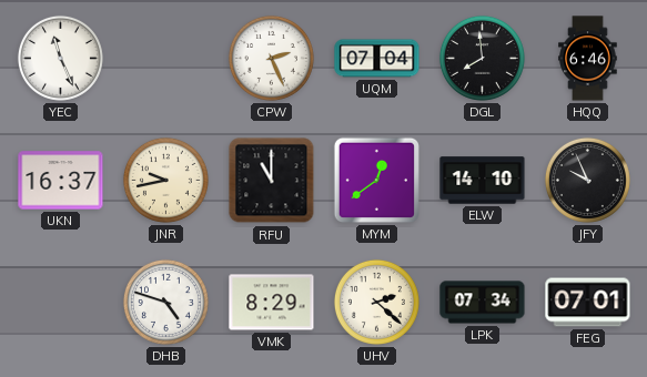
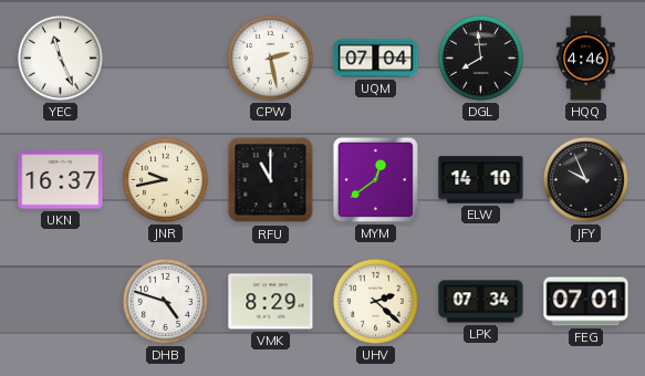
CPW: 2:26 -> 2:28
HQQ: 6:46 -> 4:46
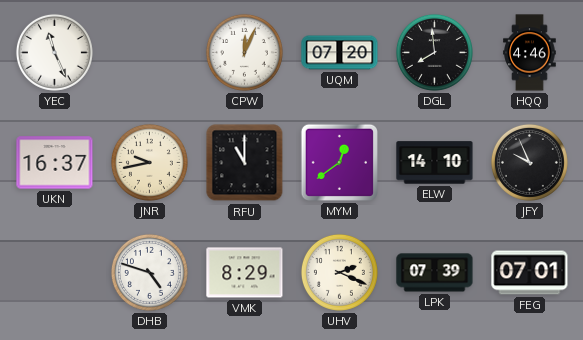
CPW: 2:28 -> 12:04
UQM: 07:04 -> 07:20
UHV: 2:22 -> 2:19
LPK: 07:34 -> 07:39
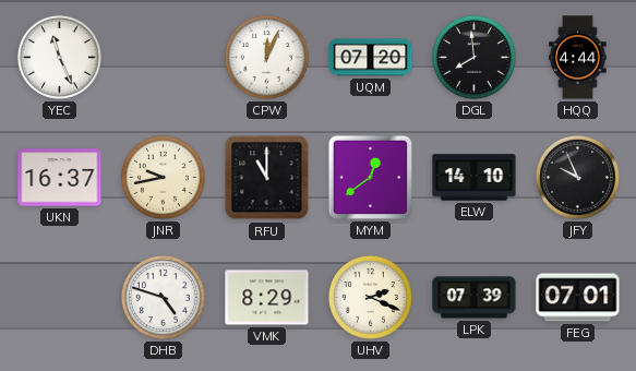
HQQ: 4:46 -> 4:44
